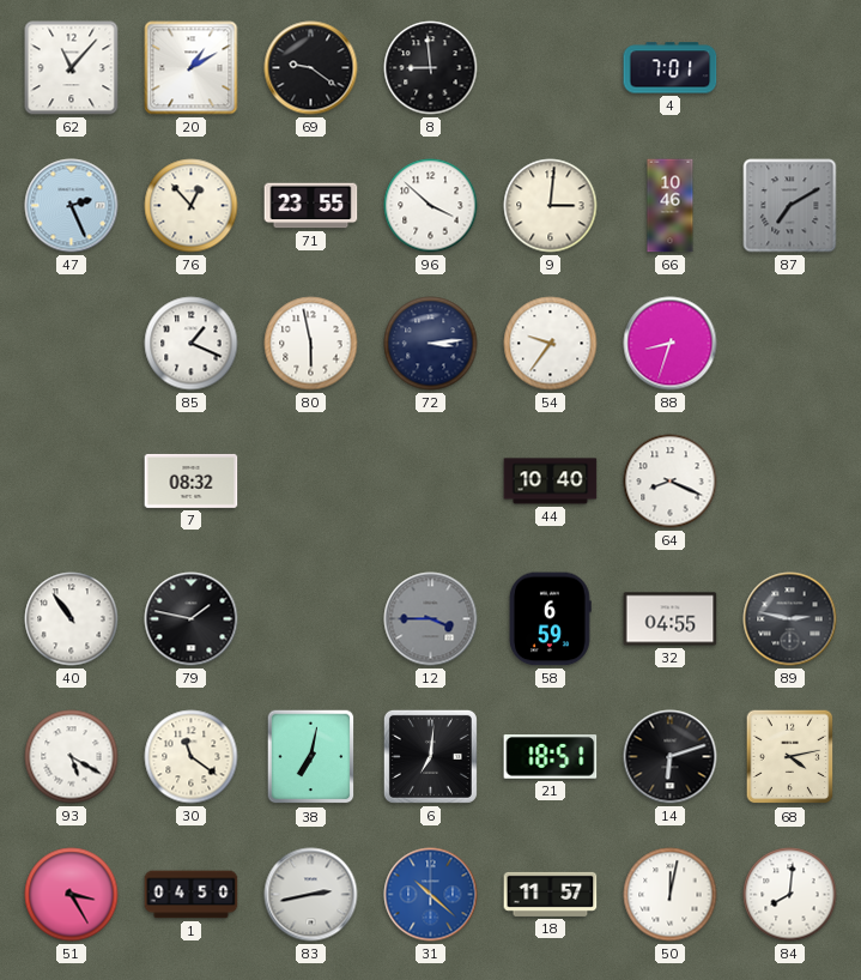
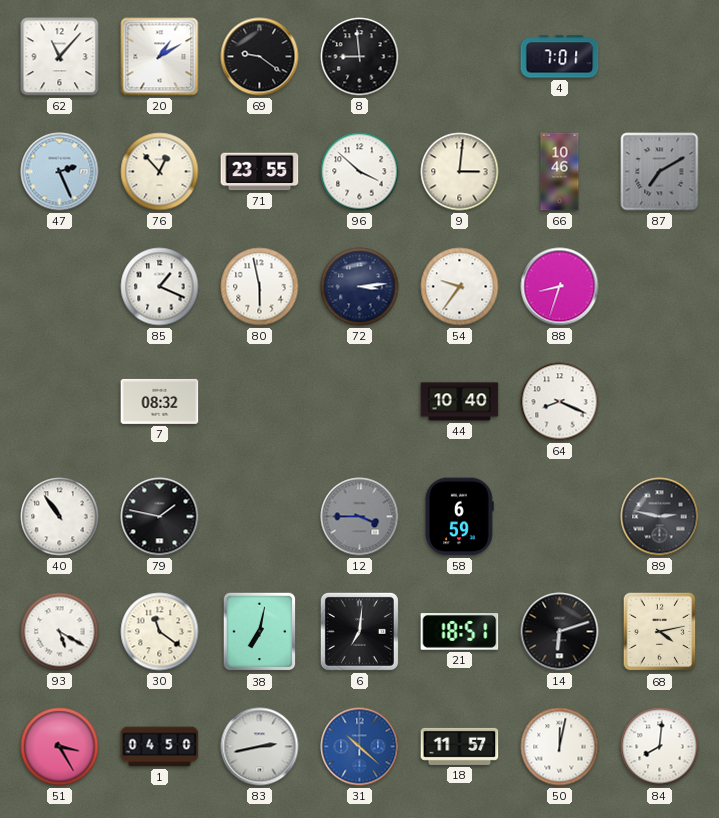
32: 04:55 -> none
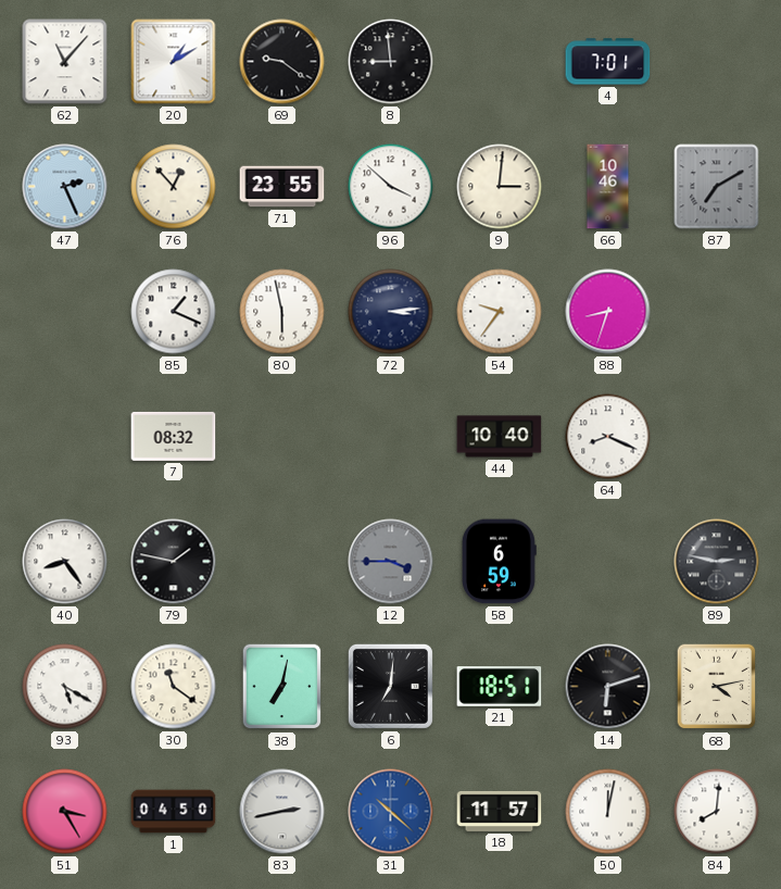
40: 10:54 -> 8:24
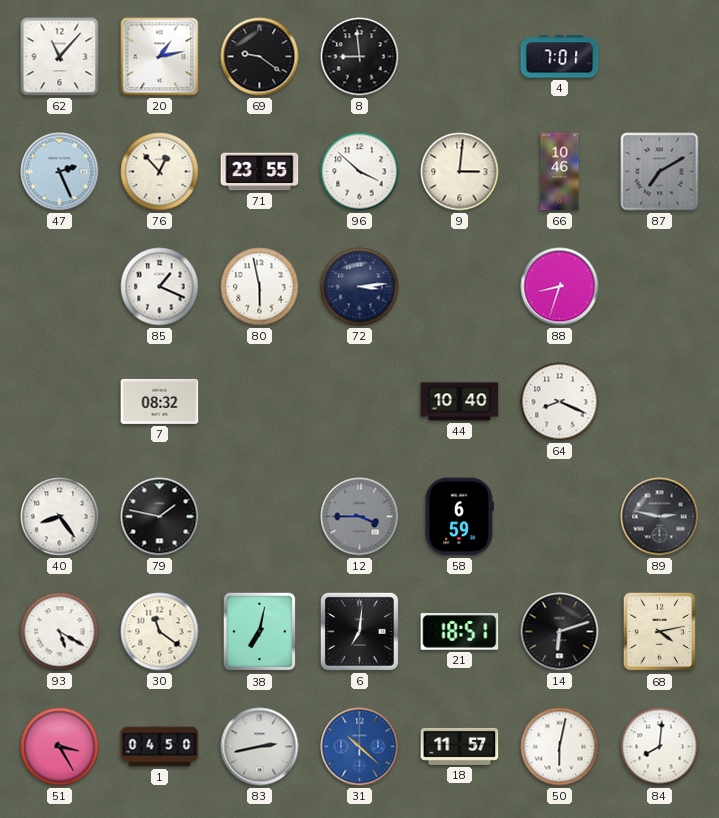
20: 1:10 -> 1:13
54: 9:36 -> none
50: 12:02 -> 6:02
